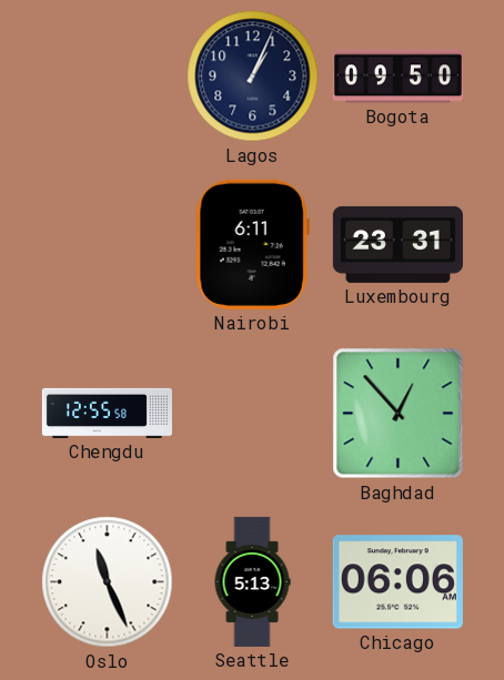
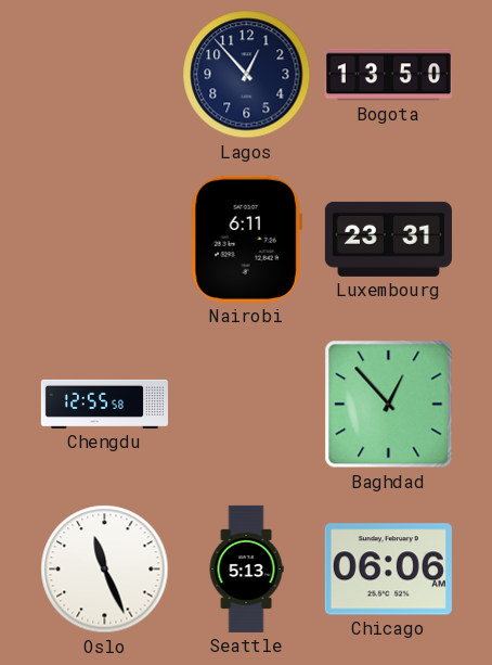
Lagos: 1:04 -> 12:53
Bogota: 09:50 -> 13:50
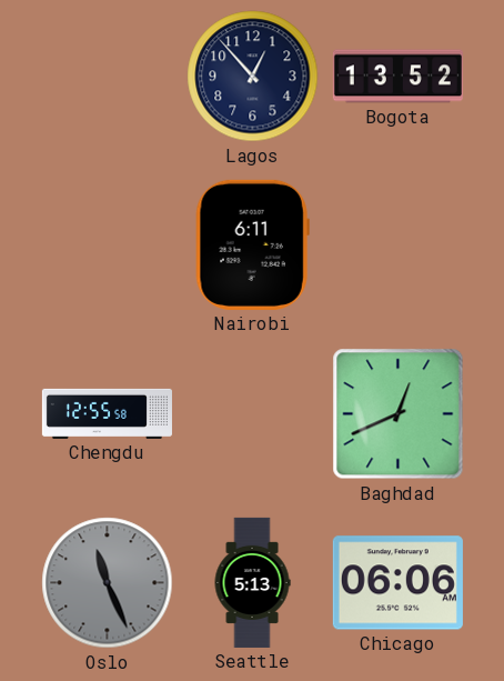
Bogota: 13:50 -> 13:52
Luxembourg: 23:31 -> none
Baghdad: 12:53 -> 12:41
Oslo dial: white -> grey
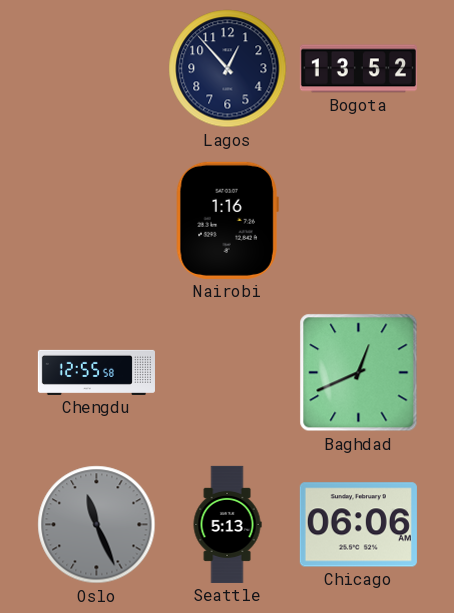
Nairobi: 6:11 -> 1:16
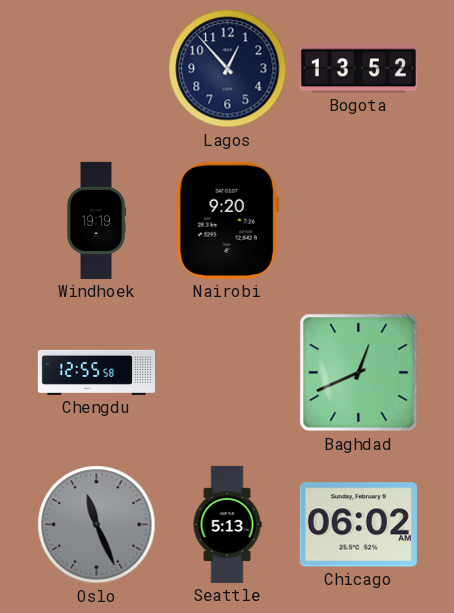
Windhoek: none -> 19:19
Nairobi: 1:16 -> 9:20
Chicago: 06:06 -> 06:02
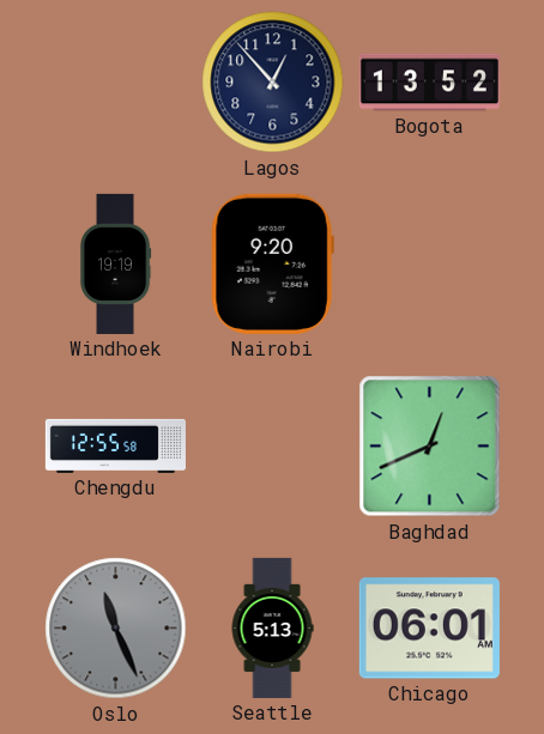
Chicago: 06:02 -> 06:01
